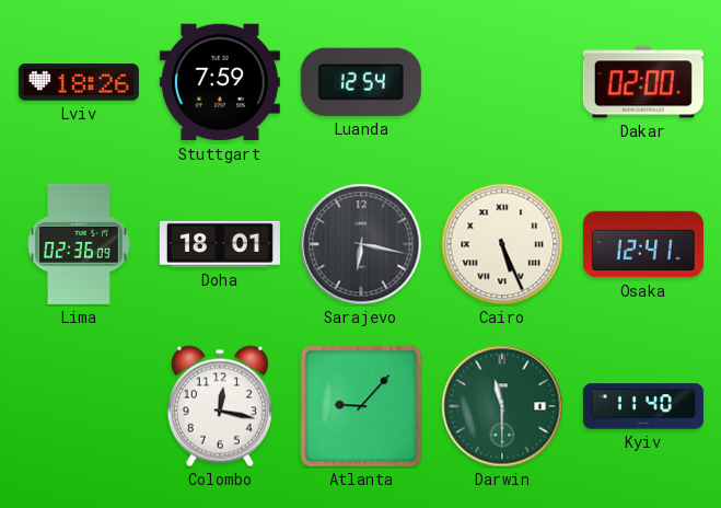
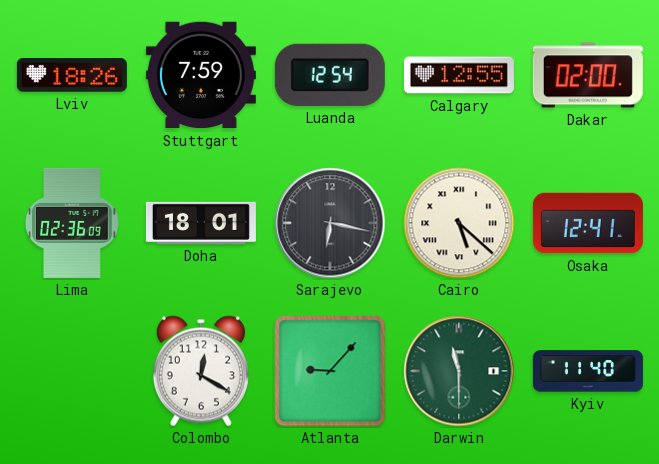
Calgary: none -> 12:55
Cairo: 5:26 -> 5:22
Colombo: 12:17 -> 12:20
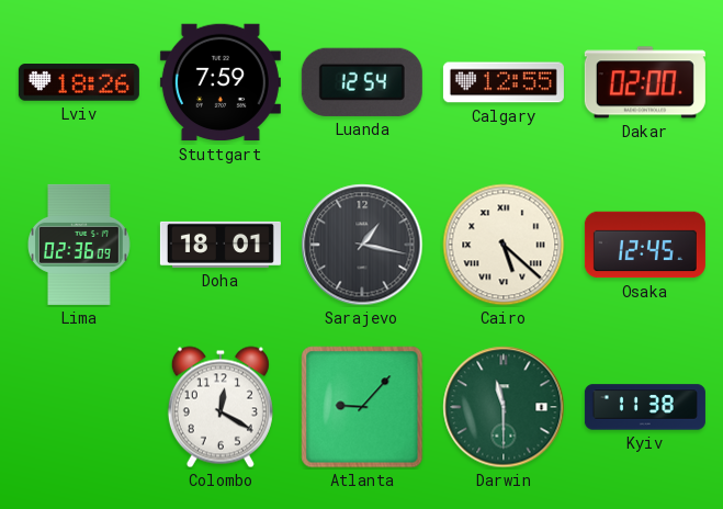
Sarajevo: 6:17 -> 1:17
Osaka: 12:41 -> 12:45
Kyiv: 11:40 -> 11:38
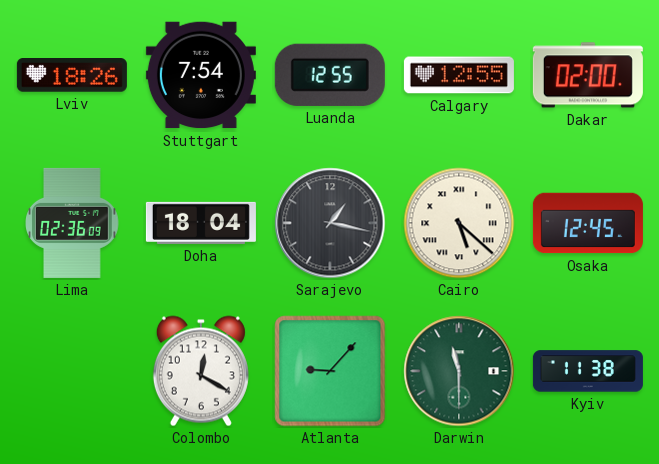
Stuttgart: 7:59 -> 7:54
Luanda: 12:54 -> 12:55
Doha: 18:01 -> 18:04
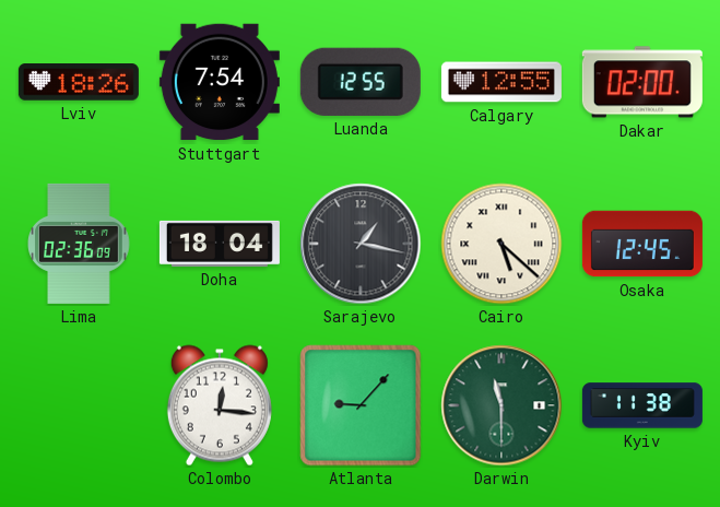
Colombo: 12:20 -> 12:16
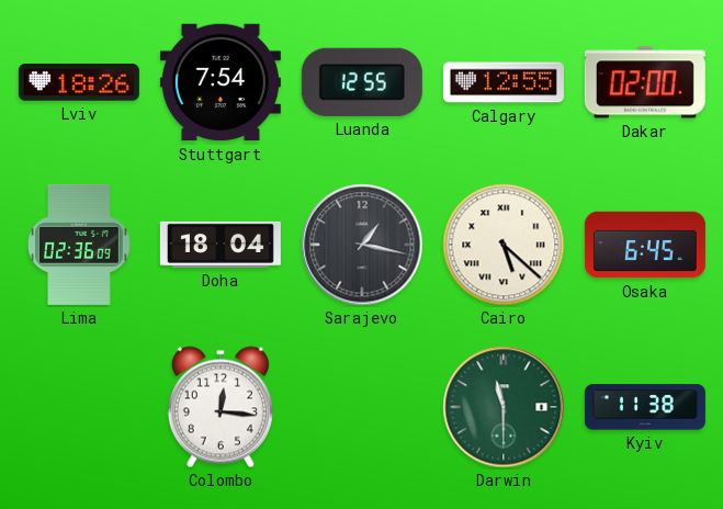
Osaka: 12:45 -> 6:45
Atlanta: 9:07 -> none
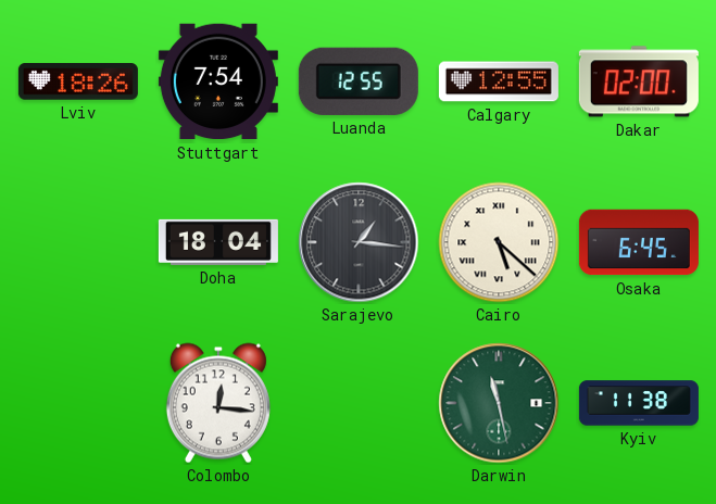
Lima: 02:36 -> none
Sarajevo: 1:17 -> 1:16
Darwin: 11:30 -> 11:28
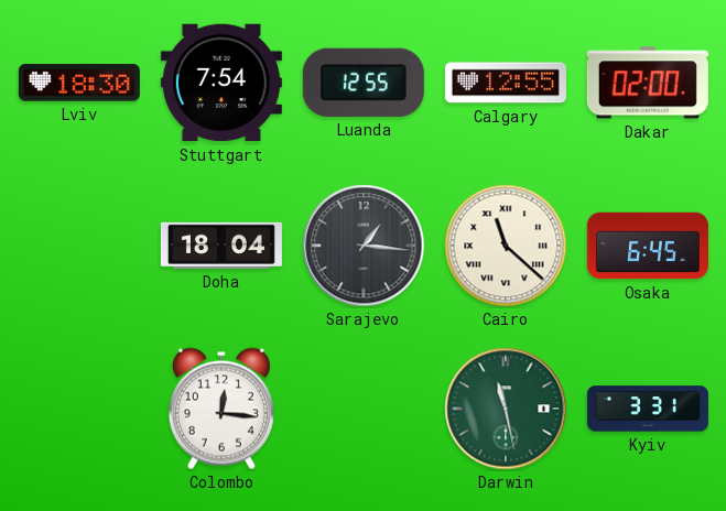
Lviv: 18:26 -> 18:30
Cairo: 5:22 -> 11:22
Kyiv: 11:38 -> 3:31
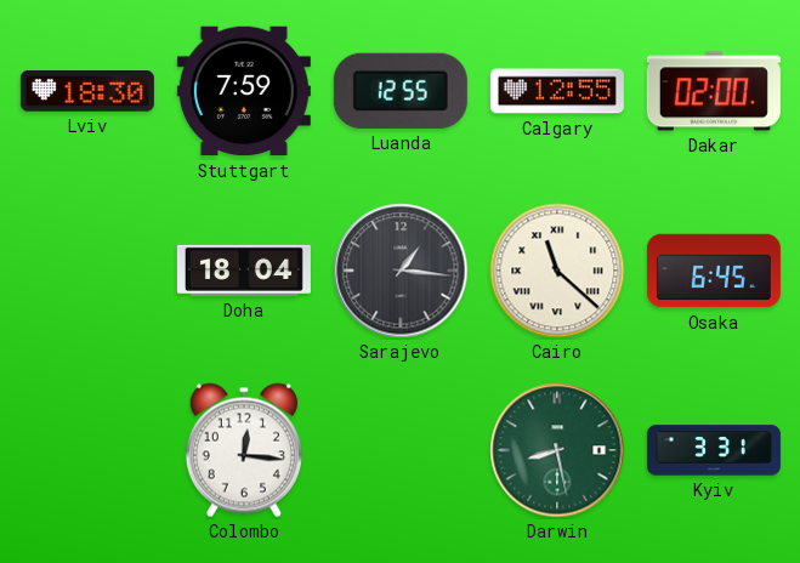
Stuttgart: 7:54 -> 7:59
Darwin: 11:28 -> 8:28
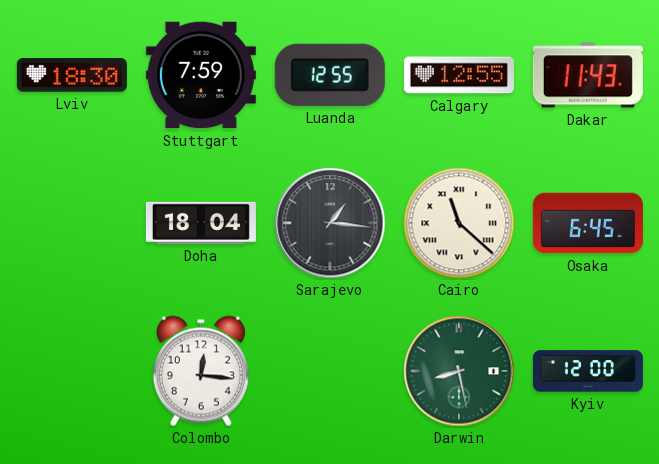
Dakar: 02:00 -> 11:43
Kyiv: 3:31 -> 12:00
